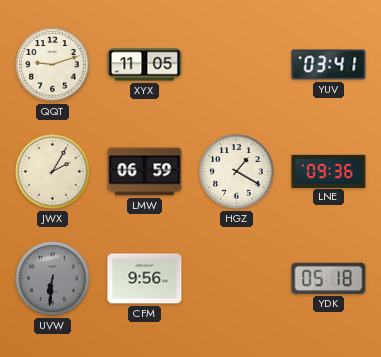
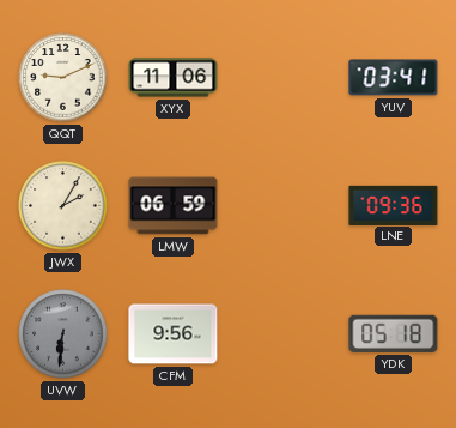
QQT: 9:12 -> 9:11
XYX: 11:05 -> 11:06
HGZ: 1:20 -> none
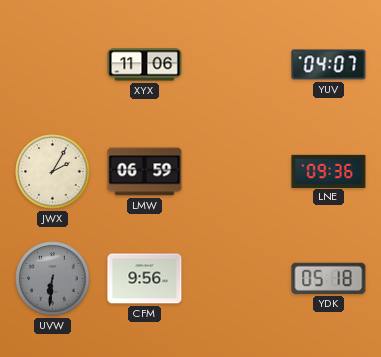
QQT: 9:11 -> none
YUV: 03:41 -> 04:07
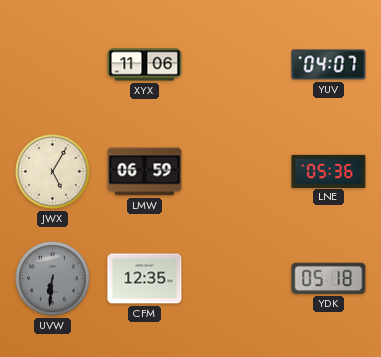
JWX: 2:05 -> 5:05
LNE: 09:36 -> 05:36
CFM: 9:56 -> 12:35
